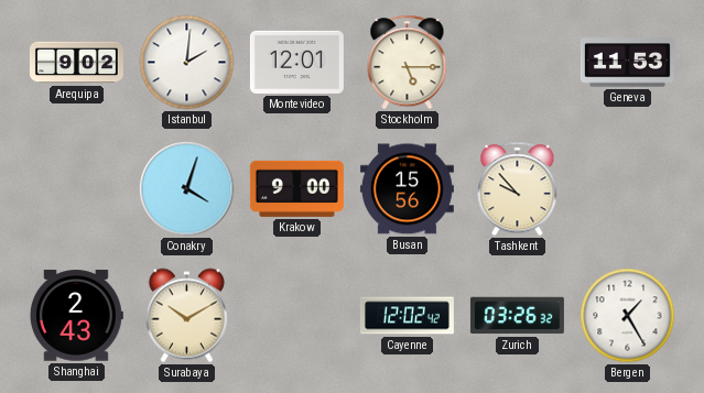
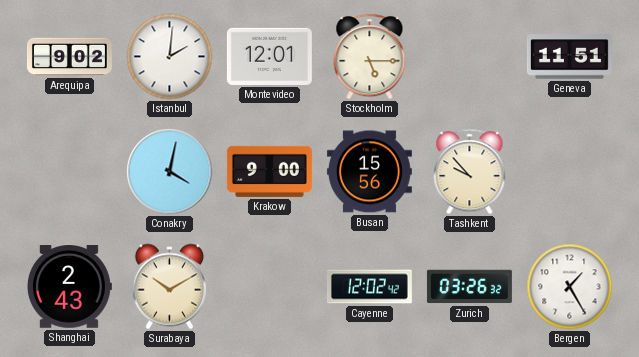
Geneva: 11:53 -> 11:51
Conakry: 4:03 -> 4:02
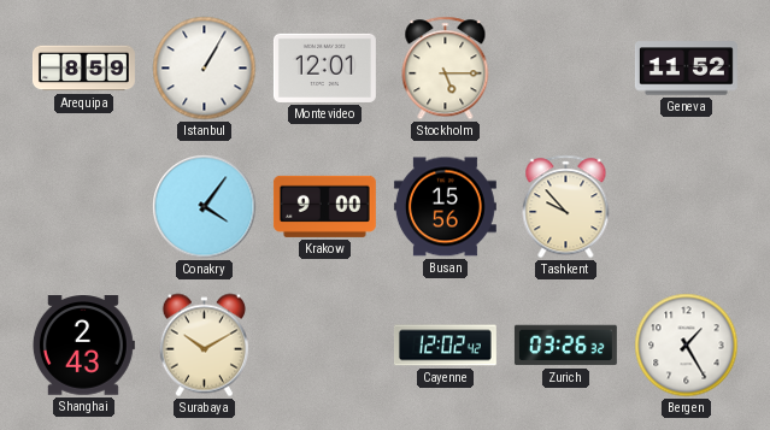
Arequipa: 9:02 -> 8:59
Istanbul: 2:01 -> 1:05
Geneva: 11:51 -> 11:52
Conakry: 4:02 -> 4:06
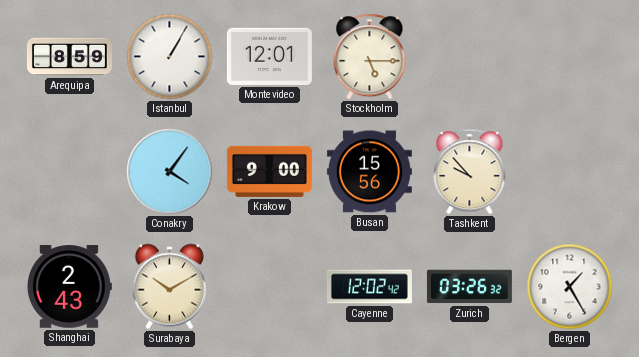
Geneva: 11:52 -> none
